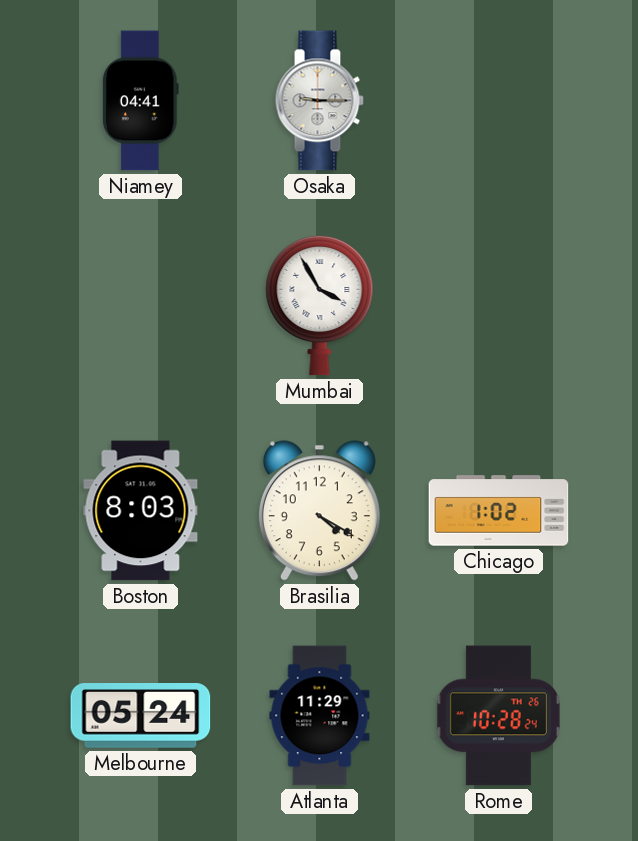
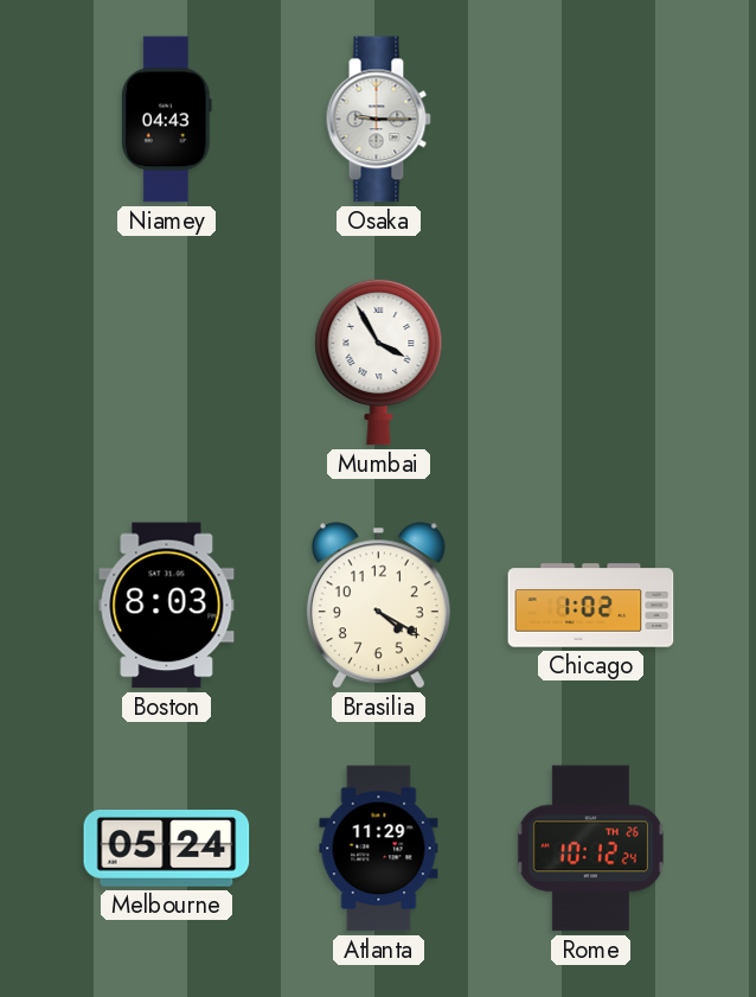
Niamey: 04:41 -> 04:43
Rome: 10:28 -> 10:12
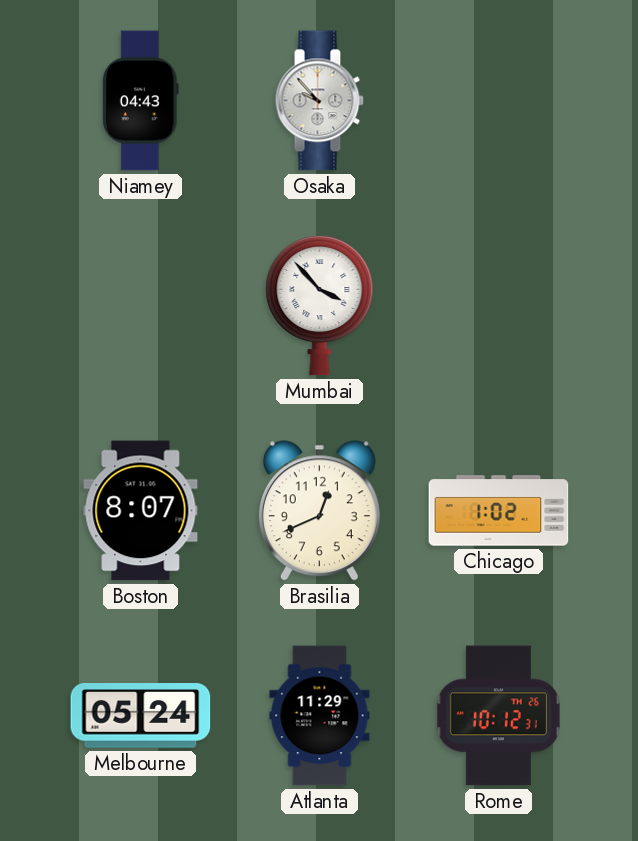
Osaka: 9:15 -> 9:53
Mumbai: 3:55 -> 3:53
Boston: 8:03 -> 8:07
Brasilia: 4:20 -> 12:41
Rome: 10:12:24 -> 10:12:31
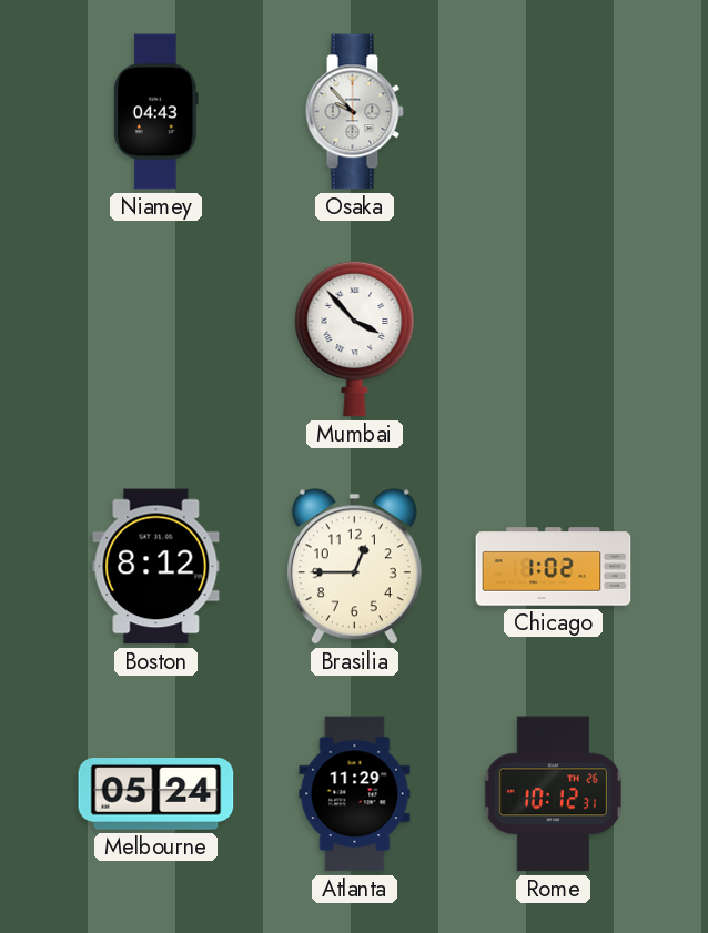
Boston: 8:07 -> 8:12
Brasilia: 12:41 -> 12:45
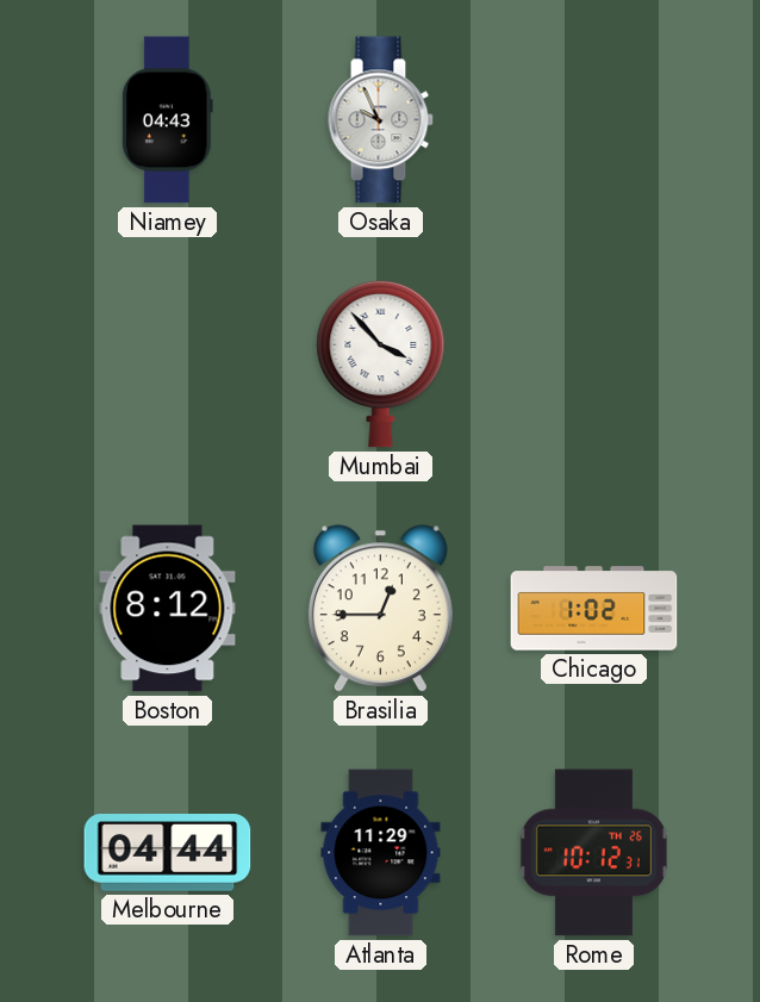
Osaka: 9:53 -> 9:56
Melbourne: 05:24 -> 04:44
